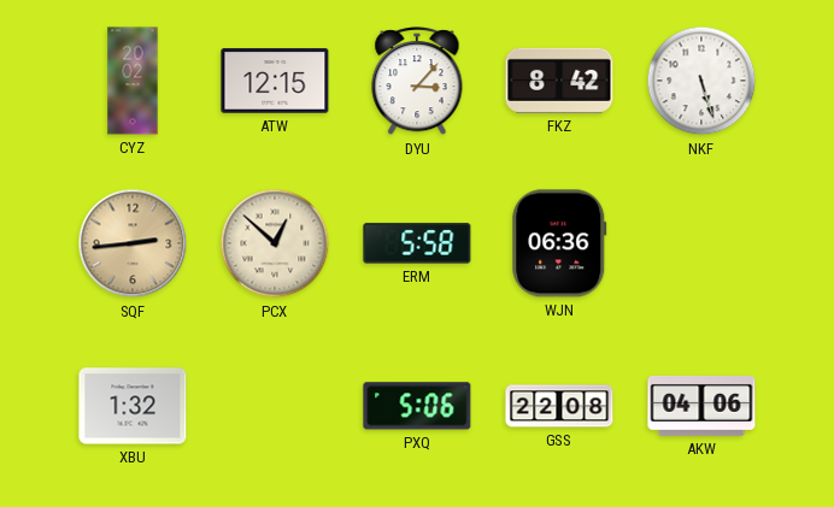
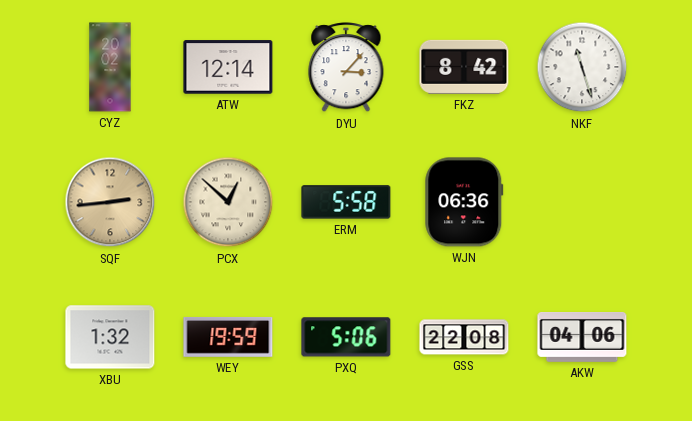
ATW: 12:15 -> 12:14
NKF: 5:27 -> 11:27
WEY: none -> 19:59
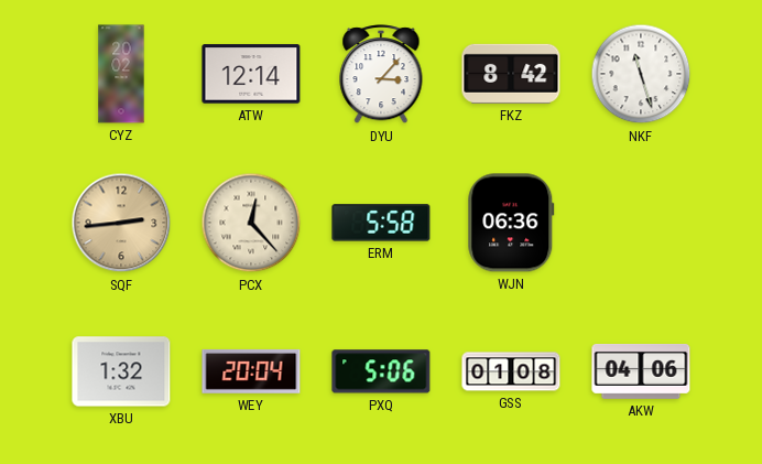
PCX: 12:52 -> 12:23
WEY: 19:59 -> 20:04
GSS: 22:08 -> 01:08
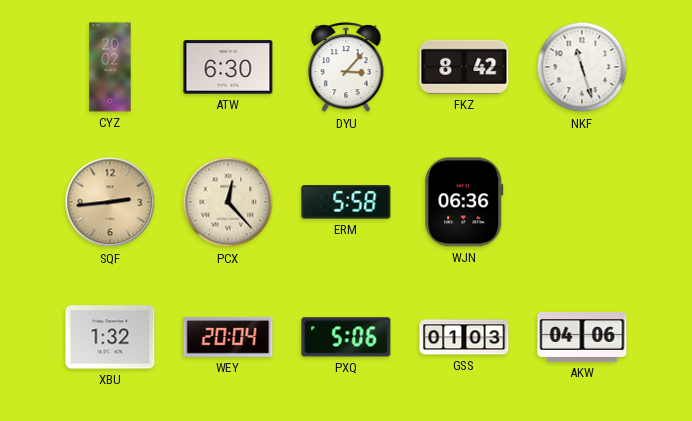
ATW: 12:14 -> 6:30
GSS: 01:08 -> 01:03
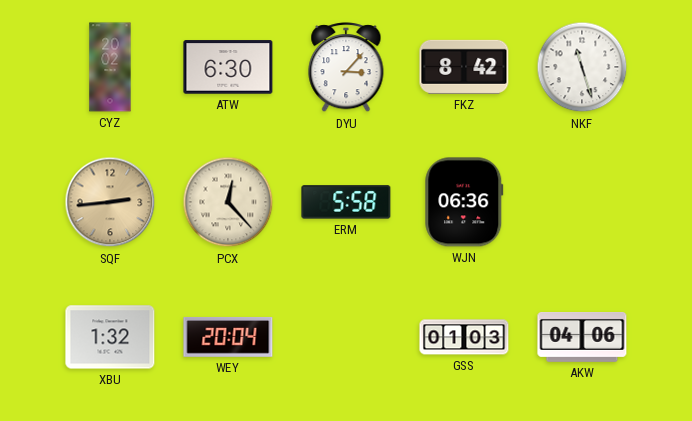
PXQ: 5:06 -> none
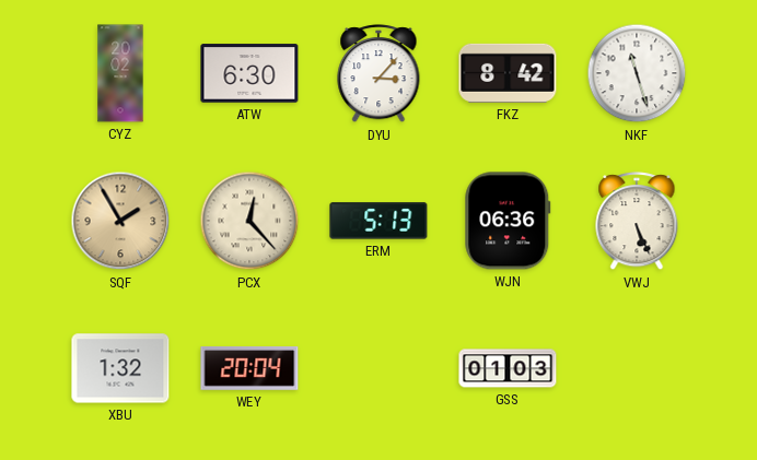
SQF: 2:44 -> 1:55
ERM: 5:58 -> 5:13
VWJ: none -> 5:26
AKW: 04:06 -> none
